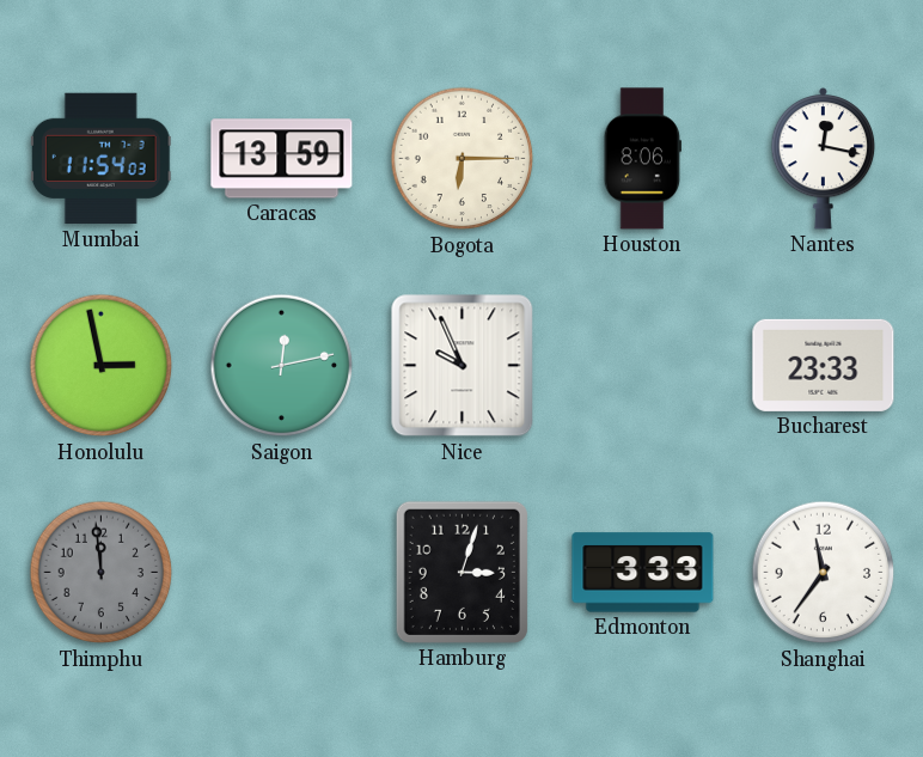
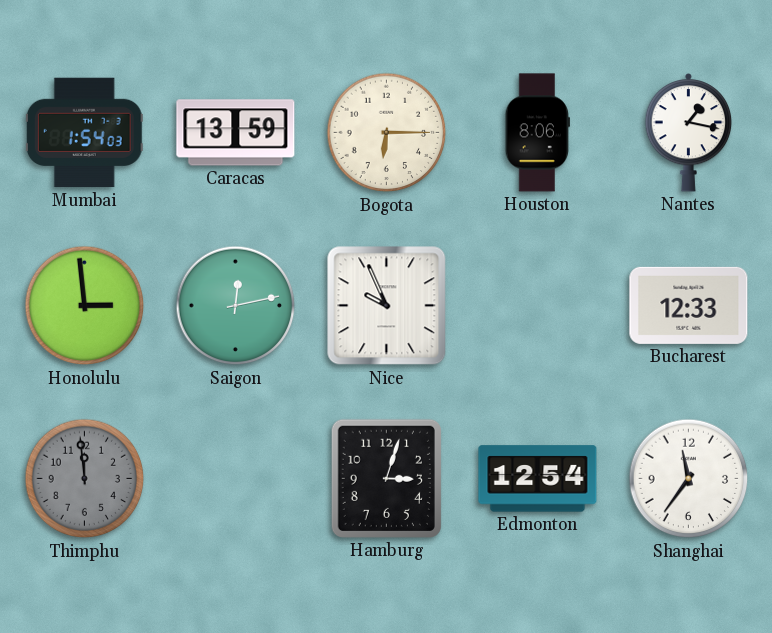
Mumbai: 11:54 -> 1:54
Nantes: 12:17 -> 1:17
Honolulu: 2:58 -> 2:59
Bucharest: 23:33 -> 12:33
Edmonton: 3:33 -> 12:54
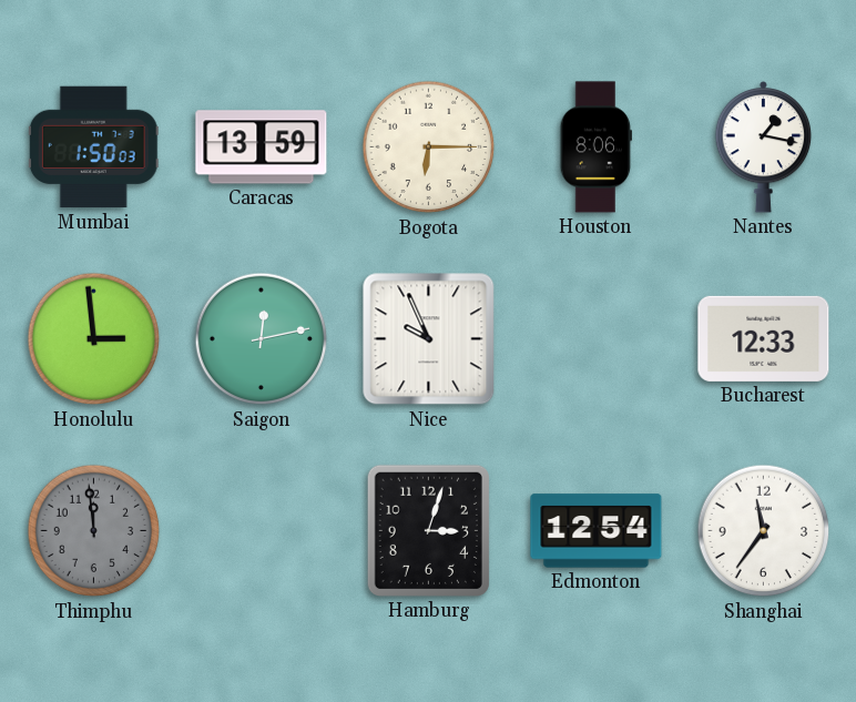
Mumbai: 1:54 -> 1:50
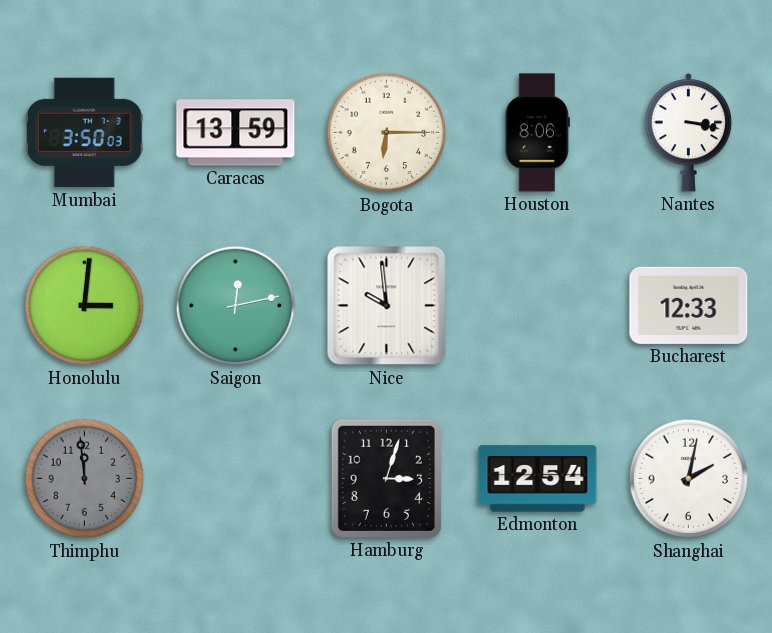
Mumbai: 1:50 -> 3:50
Nantes: 1:17 -> 3:17
Honolulu: 2:59 -> 3:01
Nice: 9:56 -> 9:59
Shanghai: 11:36 -> 2:02
